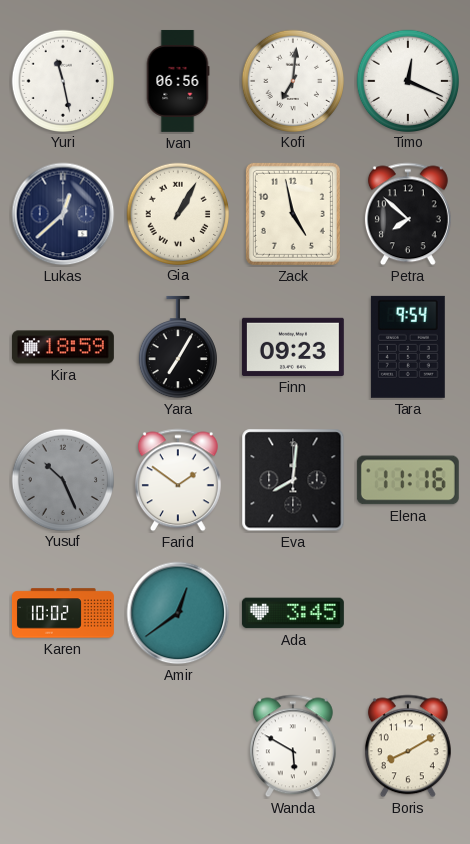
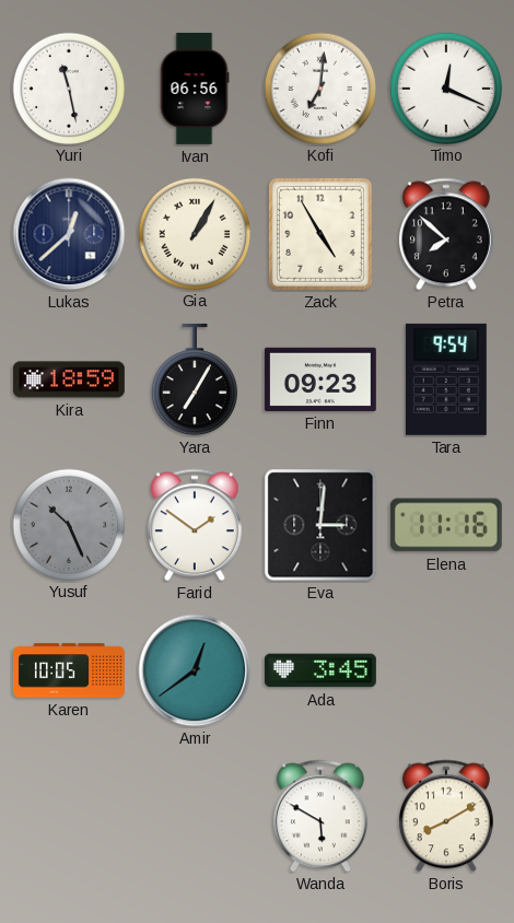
Zack: 4:58 -> 4:55
Eva: 8:01 -> 3:01
Karen: 10:02 -> 10:05
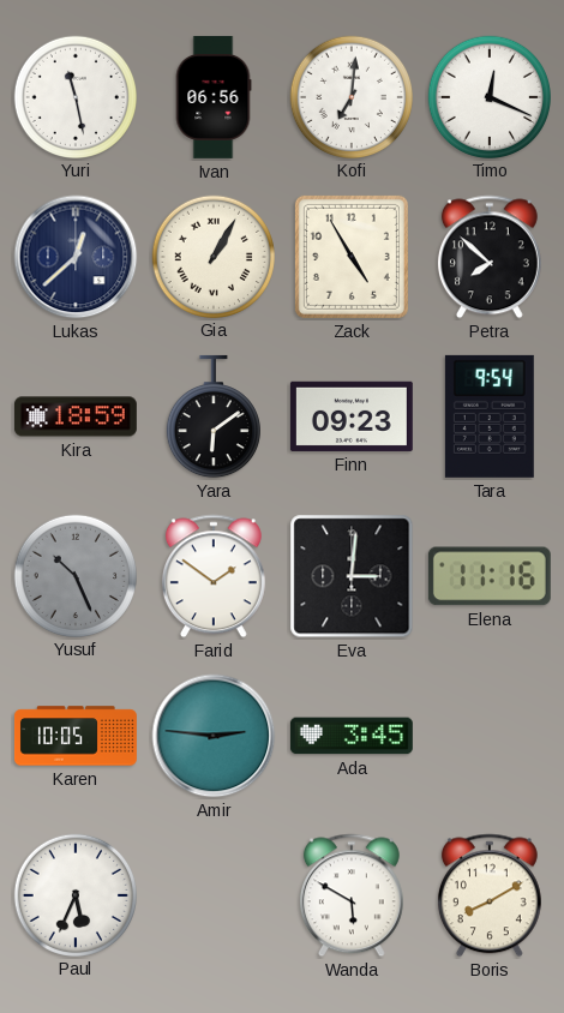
Yara: 7:05 -> 6:09
Amir: 12:39 -> 2:46
Paul: none -> 5:34
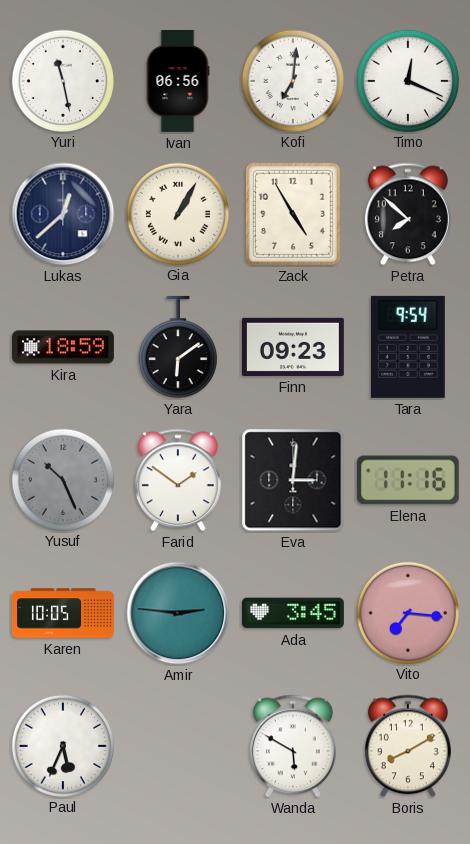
Vito: none -> 7:16
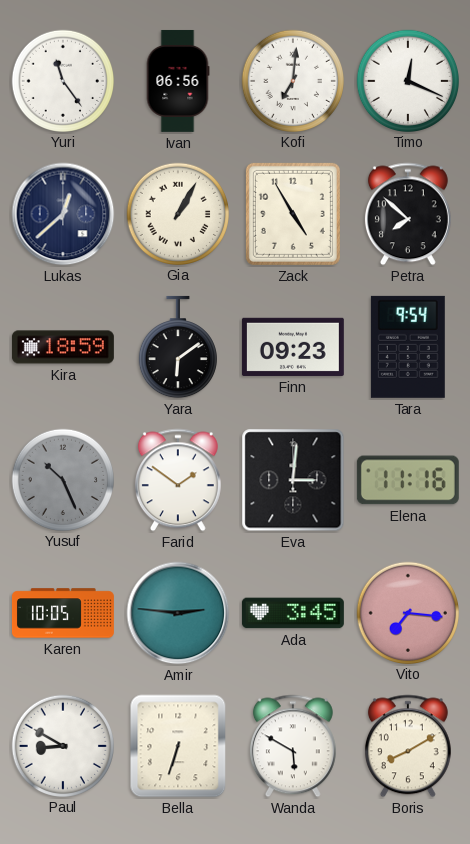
Yuri: 11:28 -> 11:24
Paul: 5:34 -> 8:50
Bella: none -> 6:33
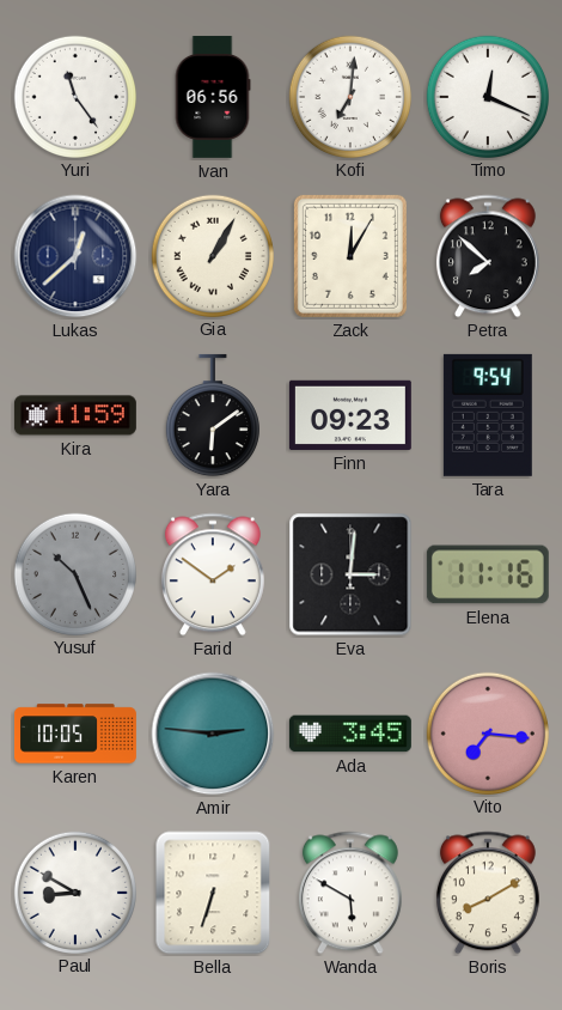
Zack: 4:55 -> 12:05
Kira: 18:59 -> 11:59
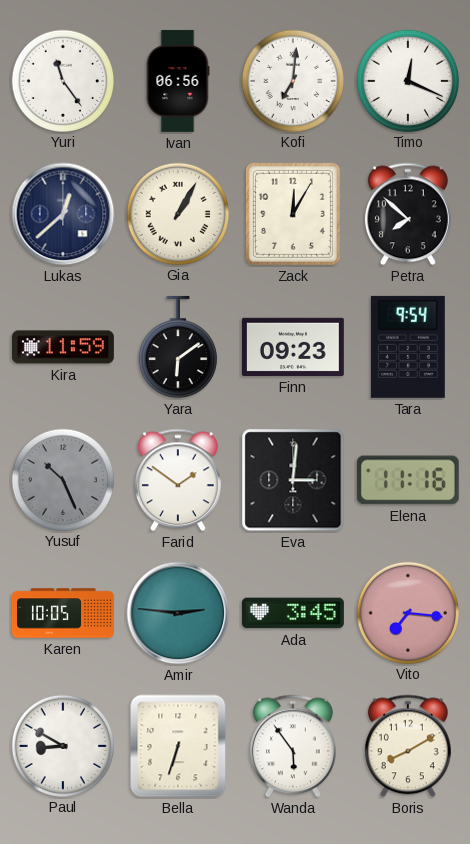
Wanda: 5:50 -> 5:54
